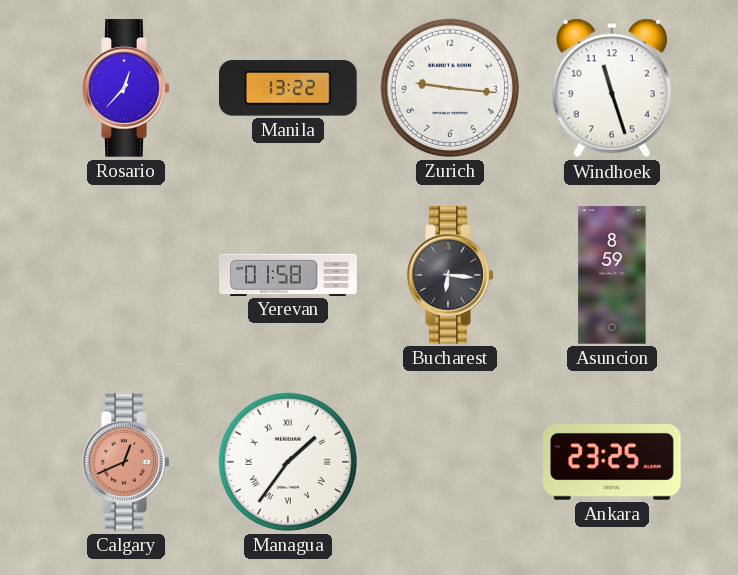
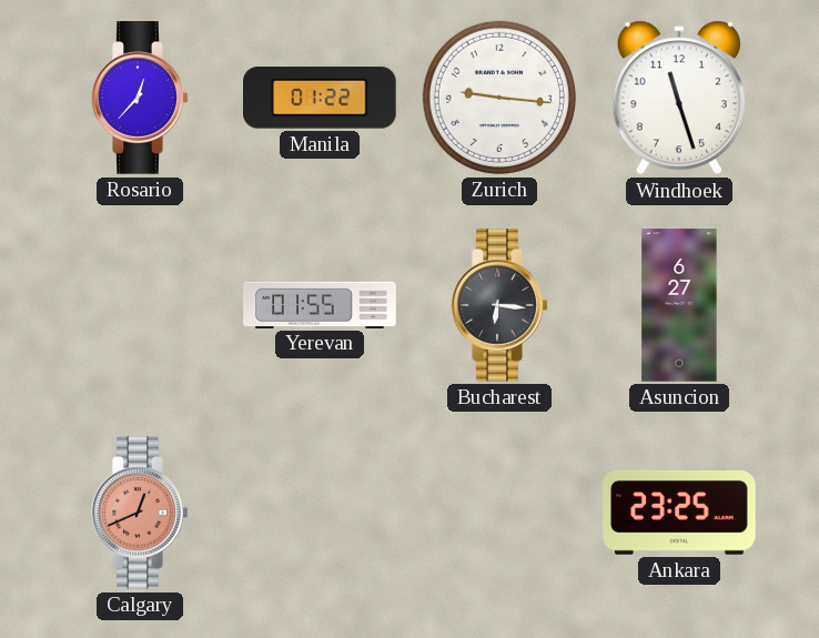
Manila: 13:22 -> 01:22
Yerevan: 01:58 -> 01:55
Asuncion: 8:59 -> 6:27
Managua: 1:36 -> none
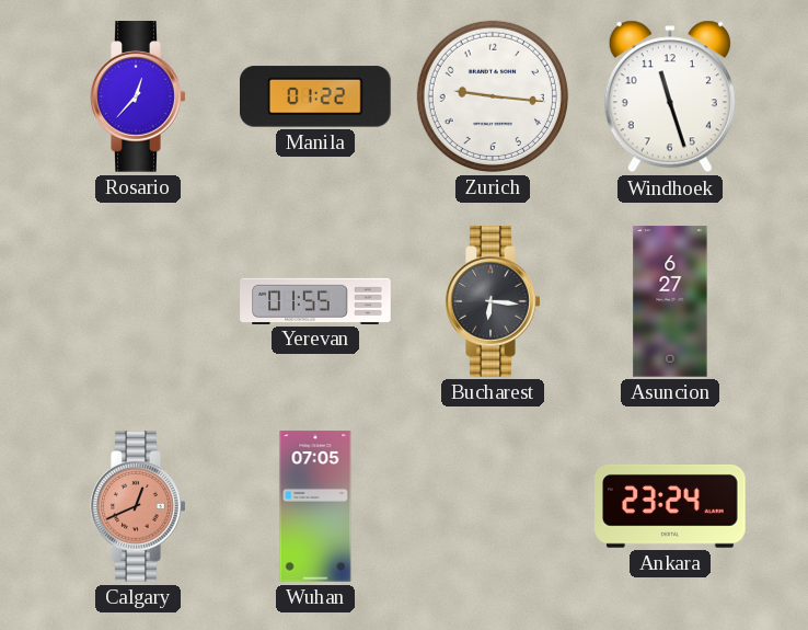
Wuhan: none -> 07:05
Ankara: 23:25 -> 23:24
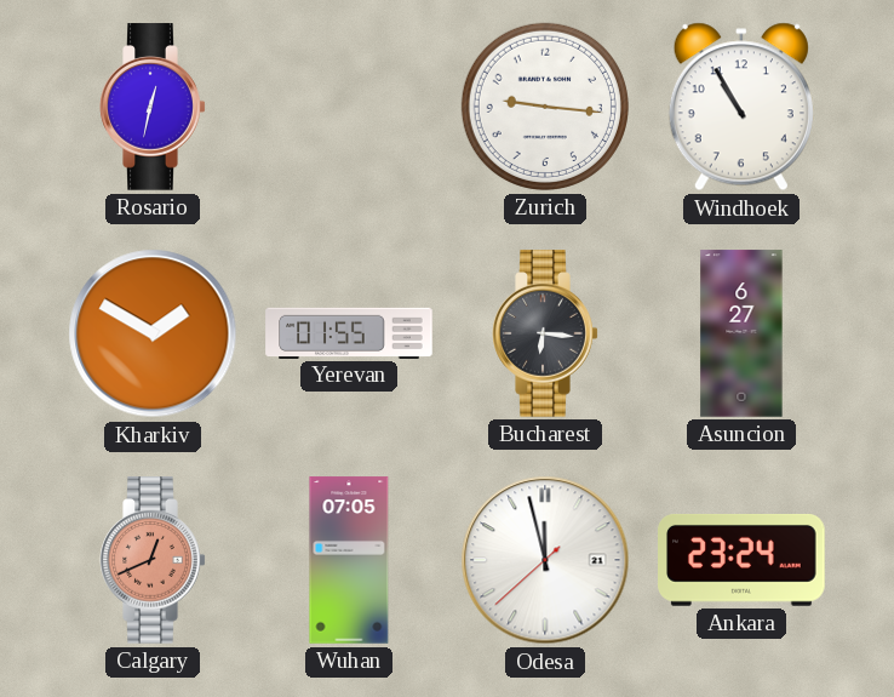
Rosario: 12:37 -> 12:32
Manila: 01:22 -> none
Windhoek: 11:27 -> 10:55
Kharkiv: none -> 1:50
Odesa: none -> 11:57
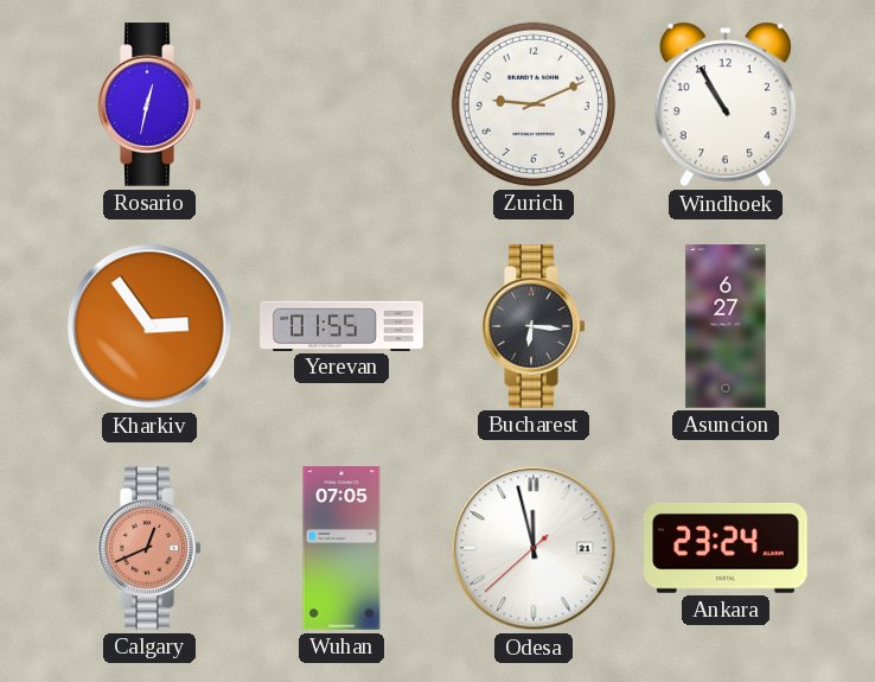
Zurich: 9:16 -> 9:11
Kharkiv: 1:50 -> 2:54
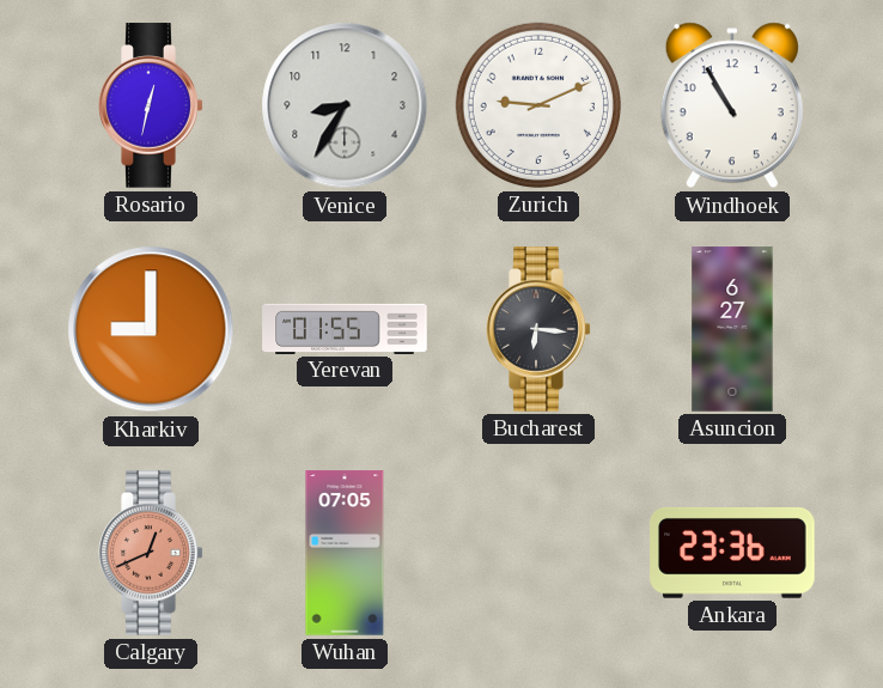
Venice: none -> 8:35
Kharkiv: 2:54 -> 9:00
Odesa: 11:57 -> none
Ankara: 23:24 -> 23:36
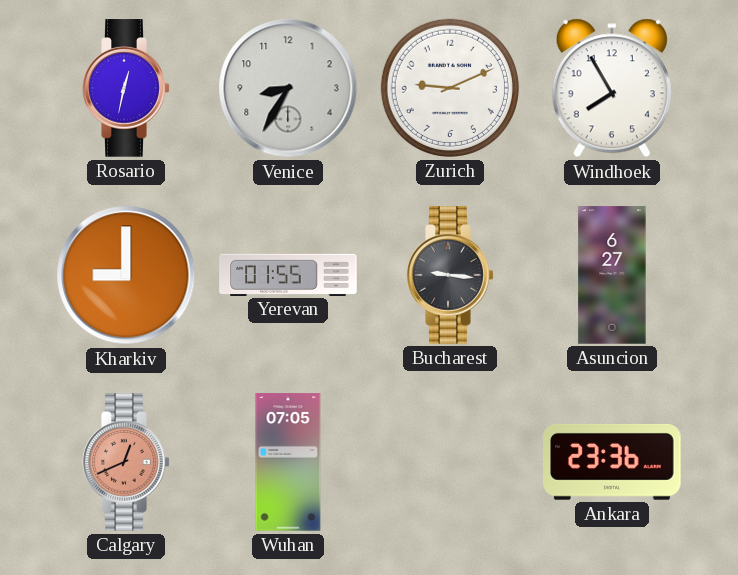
Windhoek: 10:55 -> 7:55
Bucharest: 6:16 -> 9:16
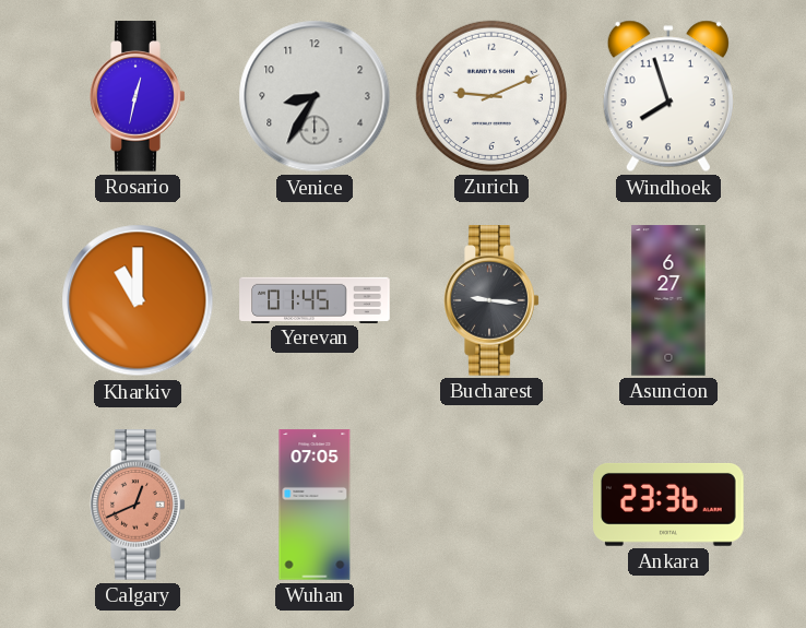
Windhoek: 7:55 -> 7:57
Kharkiv: 9:00 -> 11:00
Yerevan: 01:55 -> 01:45
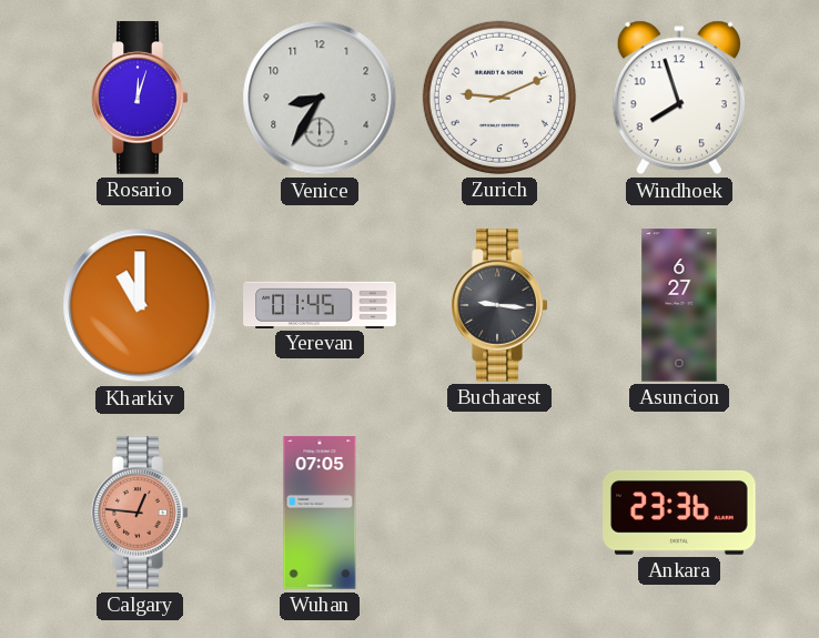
Rosario: 12:32 -> 12:03
Calgary: 12:41 -> 12:46
